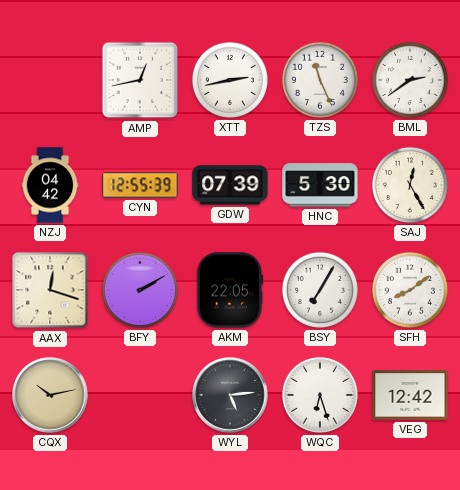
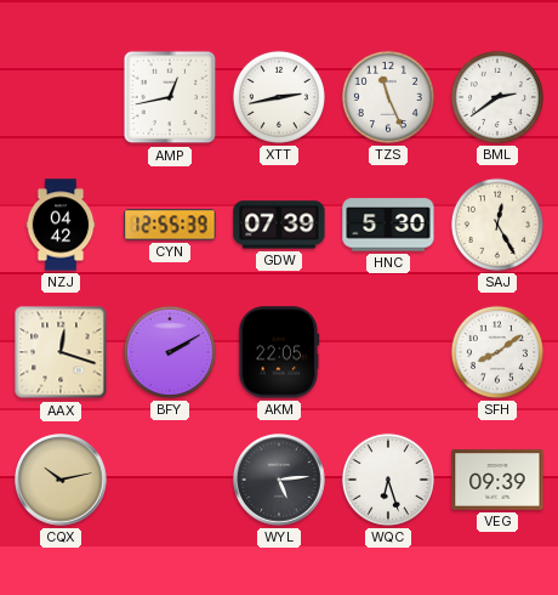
BSY: 7:05 -> none
VEG: 12:42 -> 09:39
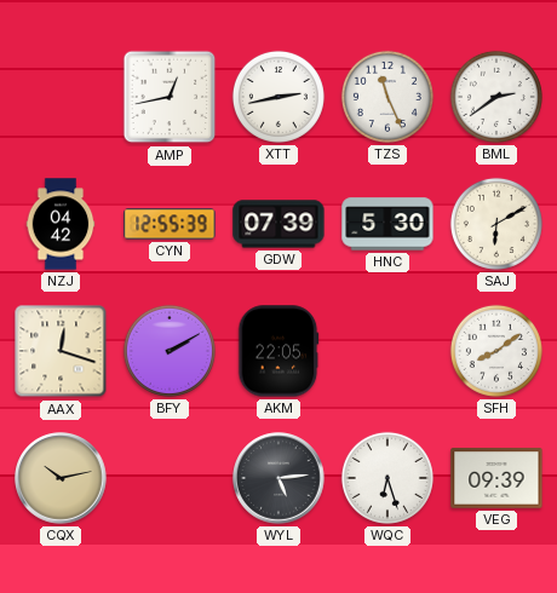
SAJ: 12:25 -> 6:10
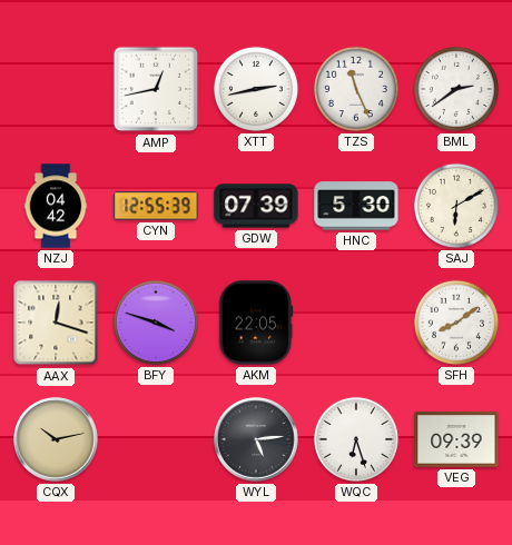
BFY: 2:10 -> 3:48
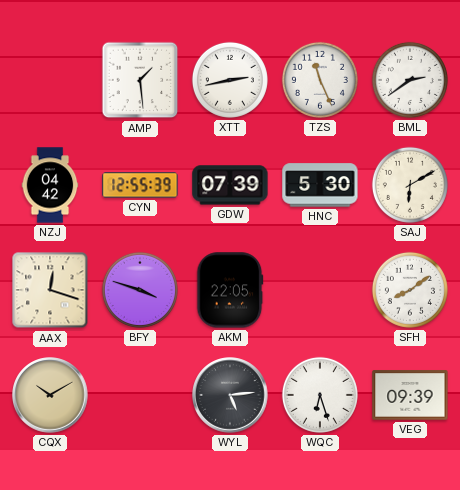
AMP: 12:43 -> 1:29
CQX: 10:13 -> 10:10
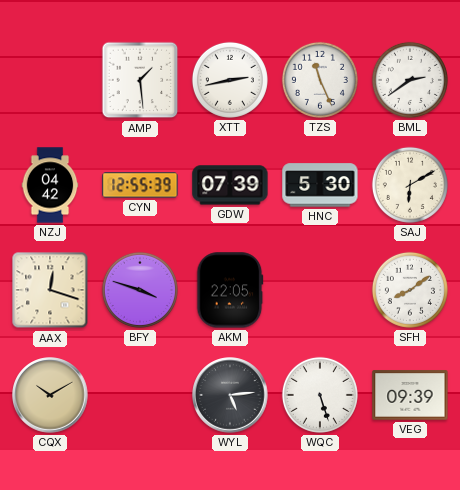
WQC: 6:27 -> 5:27
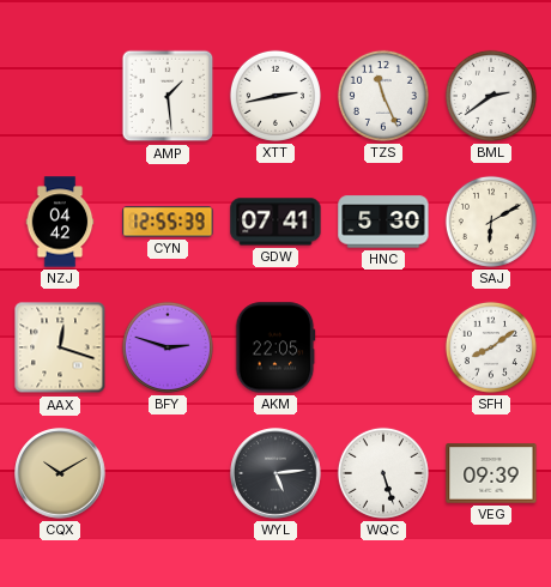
GDW: 07:39 -> 07:41
BFY: 3:48 -> 2:48
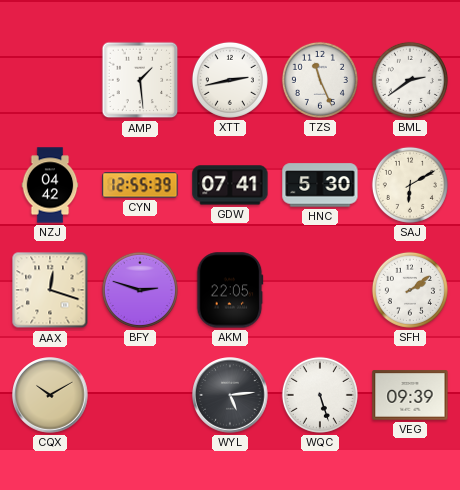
SFH: 8:09 -> 2:09
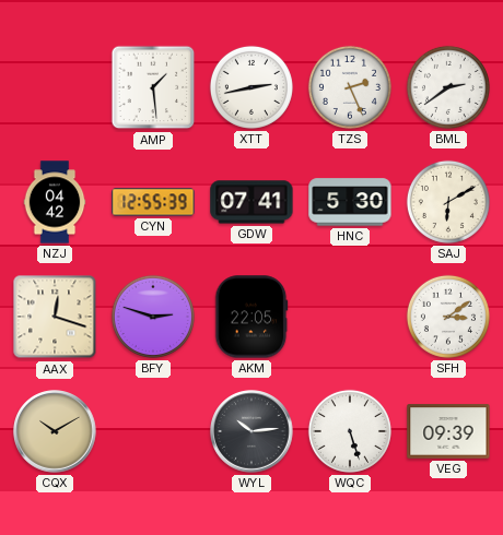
TZS: 11:26 -> 2:26
SFH: 2:09 -> 3:09
WYL: 5:14 -> 10:14
